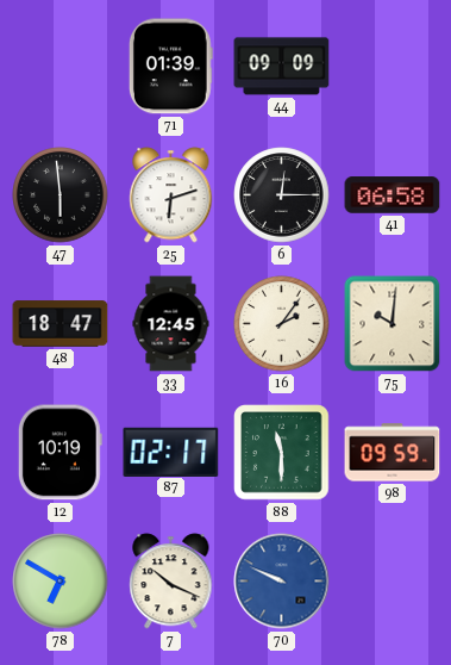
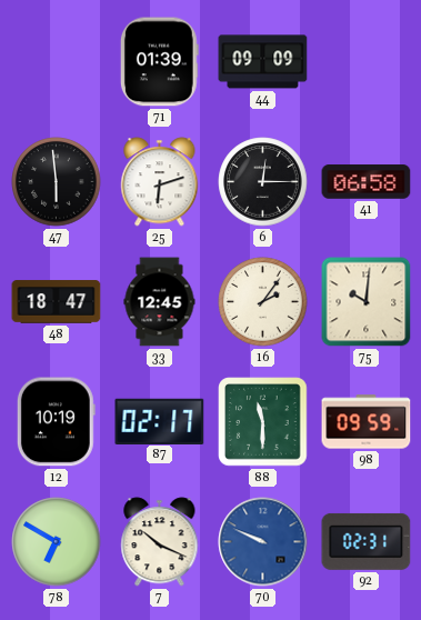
92: none -> 02:31
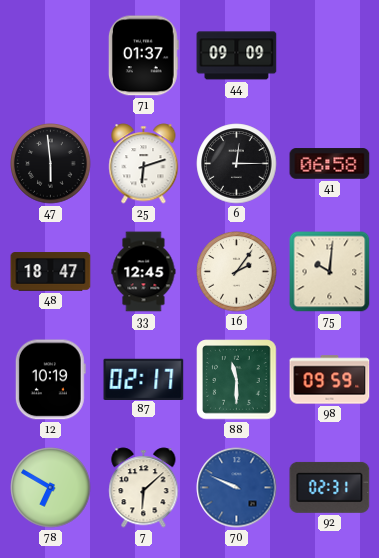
71: 01:39 -> 01:37
7: 10:19 -> 6:08
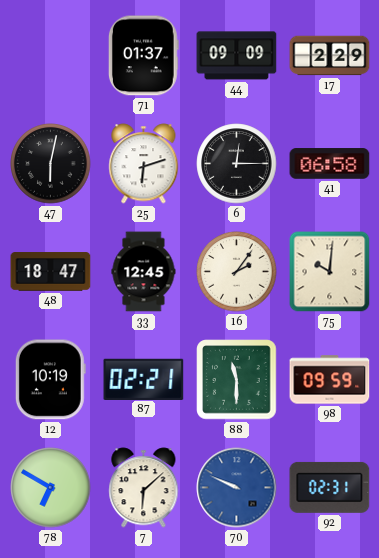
17: none -> 2:29
47: 5:59 -> 6:02
87: 02:17 -> 02:21
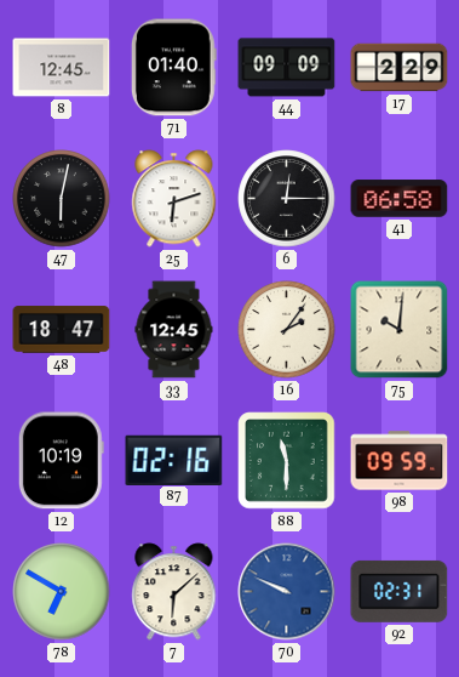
8: none -> 12:45
71: 01:37 -> 01:40
87: 02:21 -> 02:16
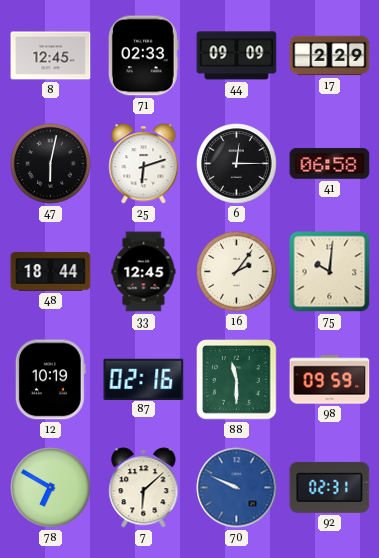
71: 01:40 -> 02:33
48: 18:47 -> 18:44
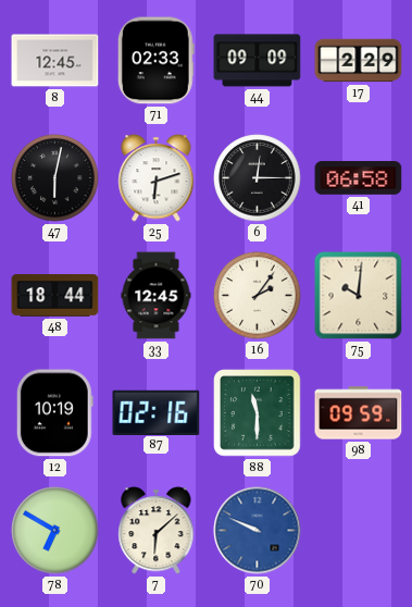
92: 02:31 -> none
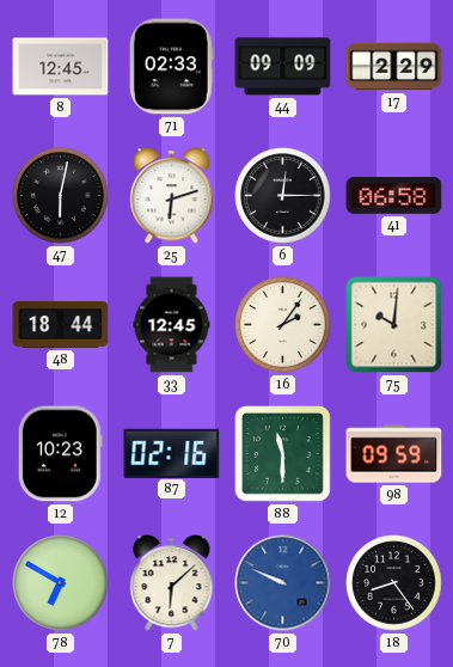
12: 10:19 -> 10:23
18: none -> 8:24
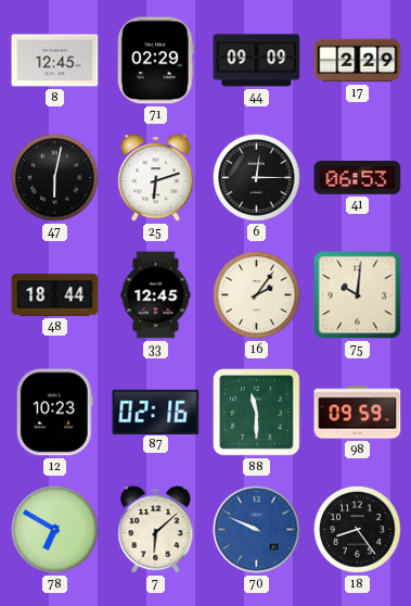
71: 02:33 -> 02:29
41: 06:58 -> 06:53
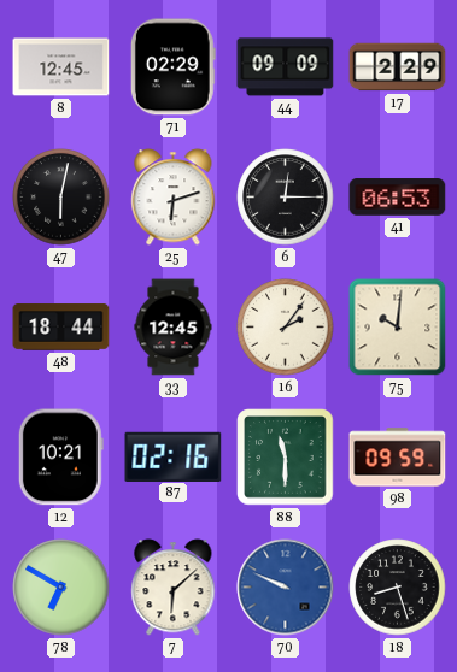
12: 10:23 -> 10:21
18: 8:24 -> 8:27
